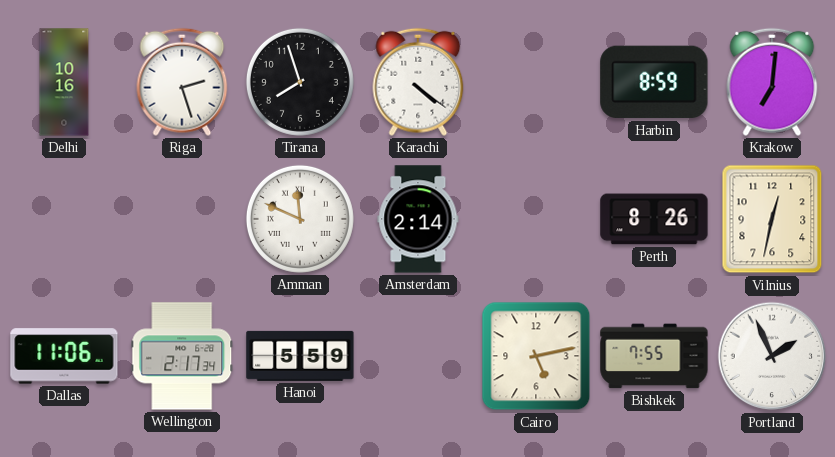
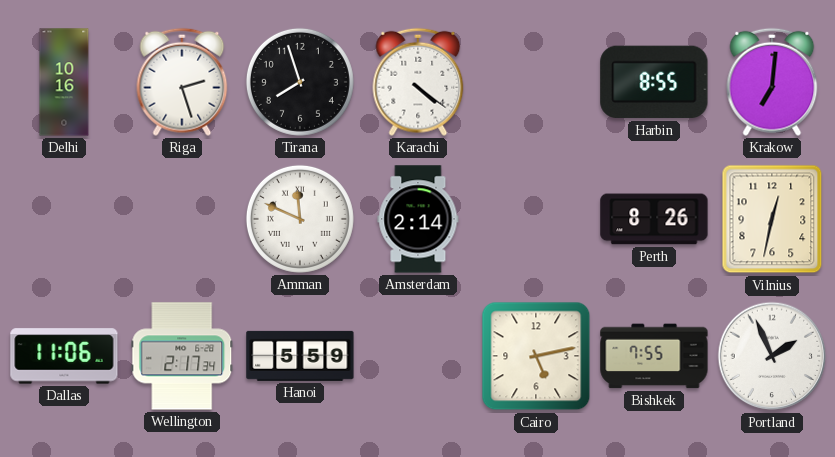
Harbin: 8:59 -> 8:55
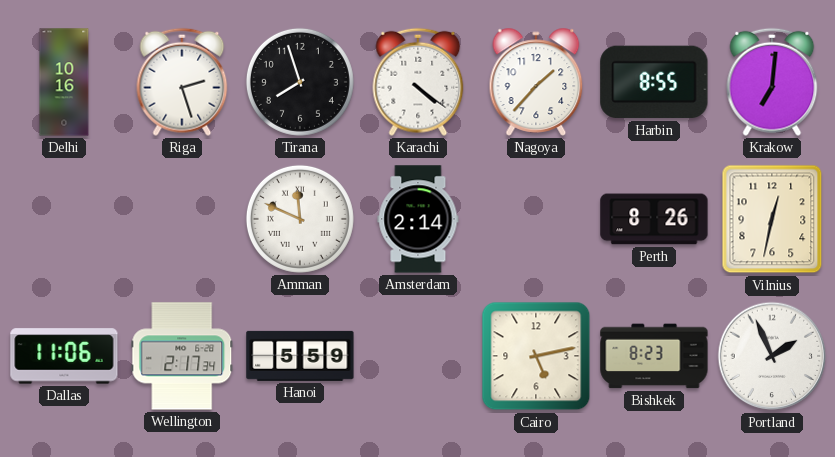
Nagoya: none -> 1:37
Bishkek: 7:55 -> 8:23
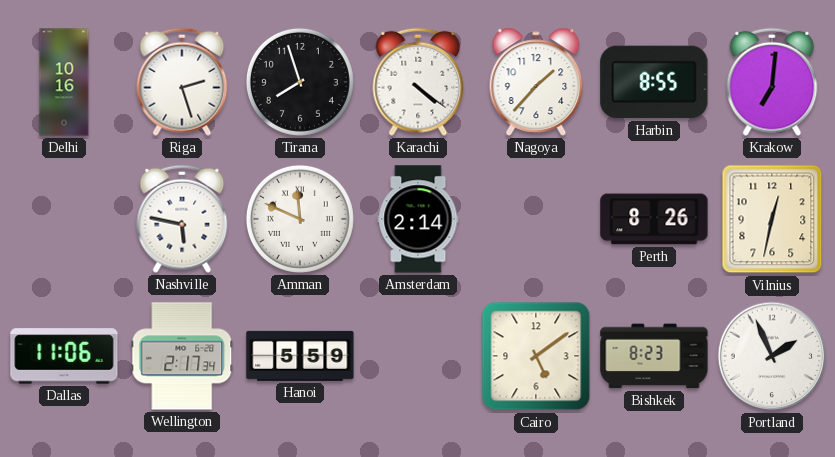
Nashville: none -> 5:47
Cairo: 5:13 -> 5:09
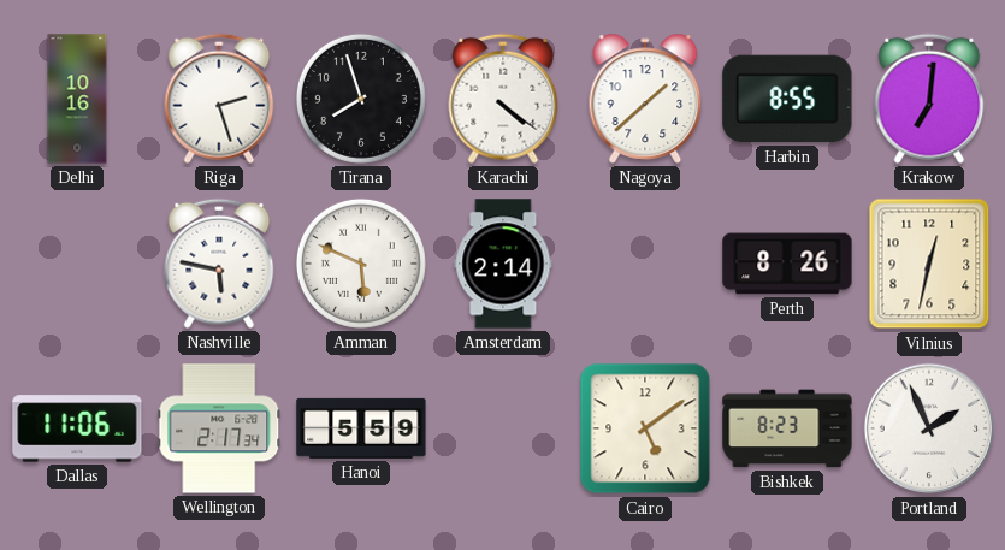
Nagoya: 1:37 -> 1:38
Amman: 11:49 -> 5:49
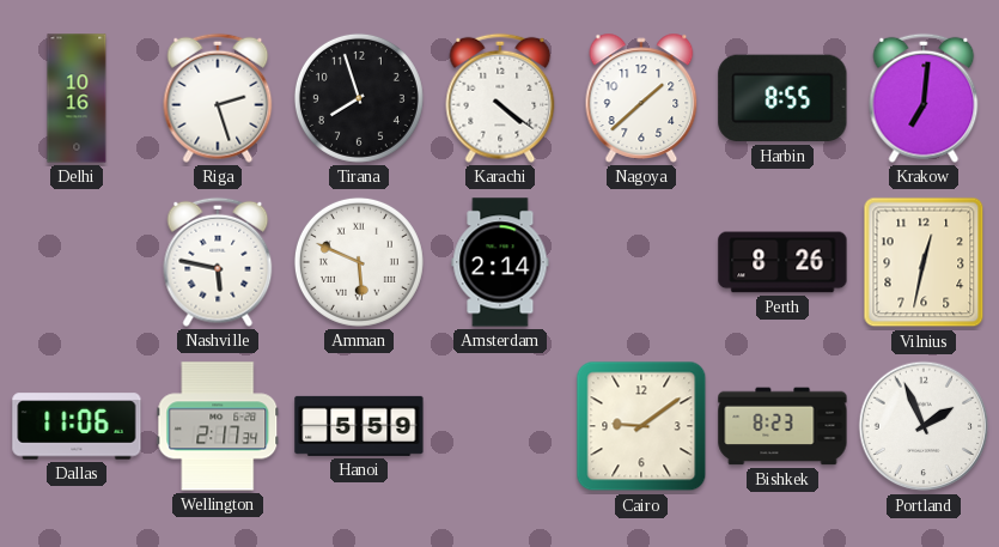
Cairo: 5:09 -> 9:09
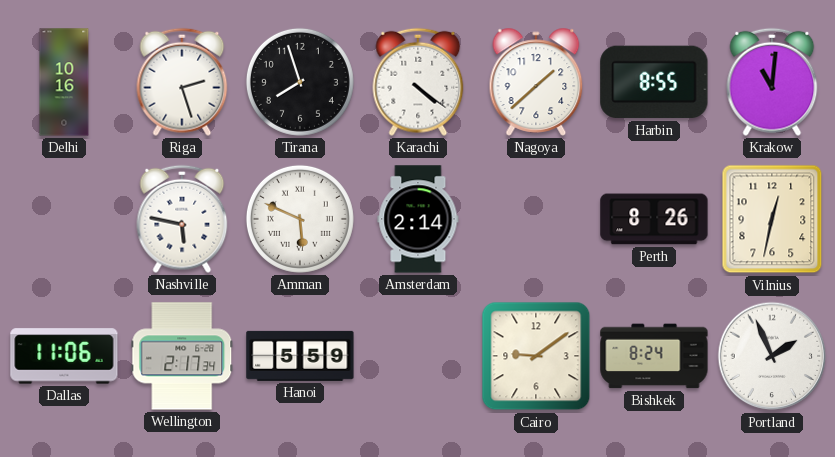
Krakow: 7:01 -> 11:01
Bishkek: 8:23 -> 8:24
